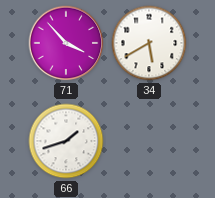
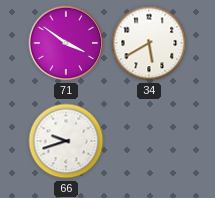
71: 3:53 -> 3:51
66: 1:42 -> 9:42
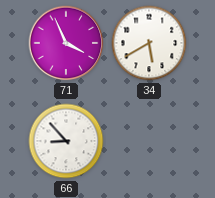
71: 3:51 -> 3:56
66: 9:42 -> 8:53
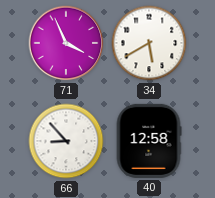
40: none -> 12:58
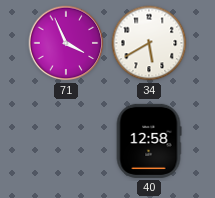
66: 8:53 -> none
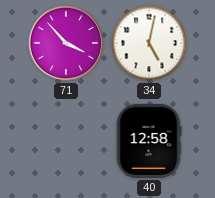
71: 3:56 -> 3:53
34: 5:40 -> 5:02
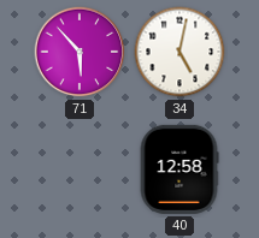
71: 3:53 -> 5:53
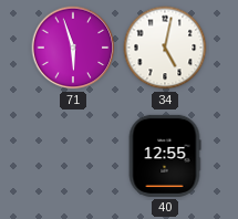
71: 5:53 -> 5:57
40: 12:58 -> 12:55
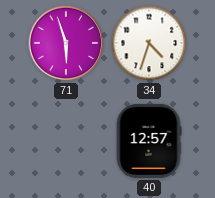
34: 5:02 -> 4:33
40: 12:55 -> 12:57
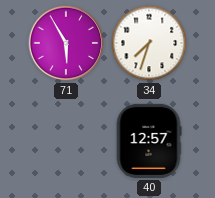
71: 5:57 -> 5:55
34: 4:33 -> 7:33
